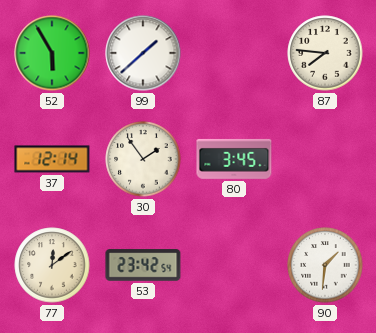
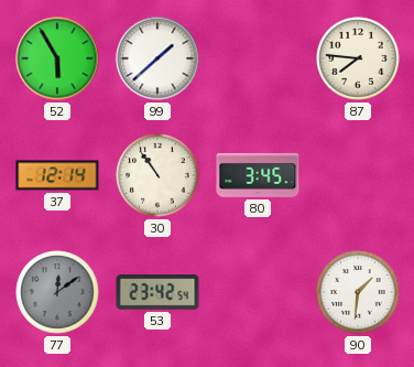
30: 1:54 -> 10:54
77 dial: cream -> grey
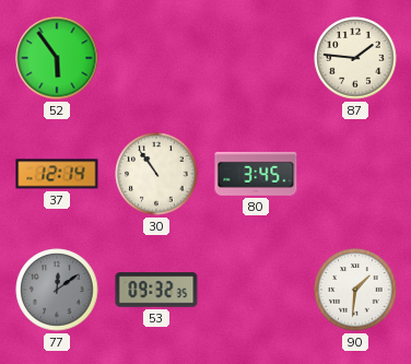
52: 5:55 -> 5:54
99: 1:38 -> none
87: 7:46 -> 1:46
53: 23:42 -> 09:32
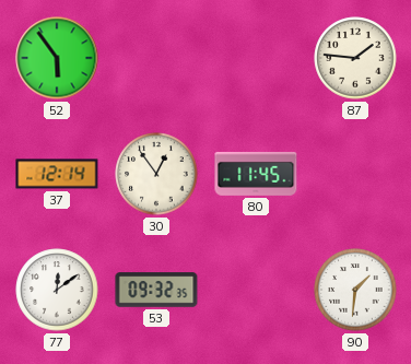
30: 10:54 -> 12:54
80: 3:45 -> 11:45
77 dial: grey -> white
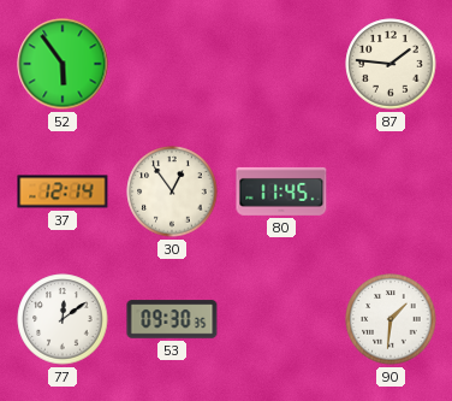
53: 09:32 -> 09:30
